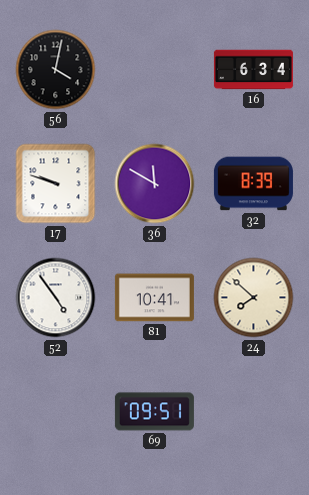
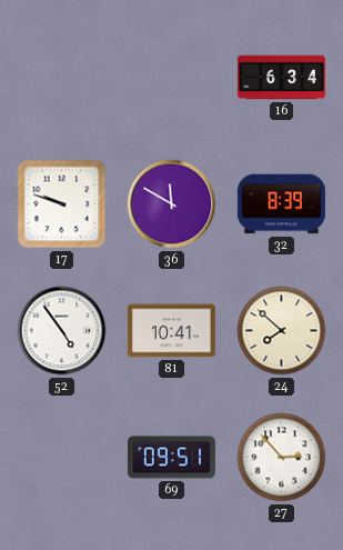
56: 4:02 -> none
27: none -> 2:53
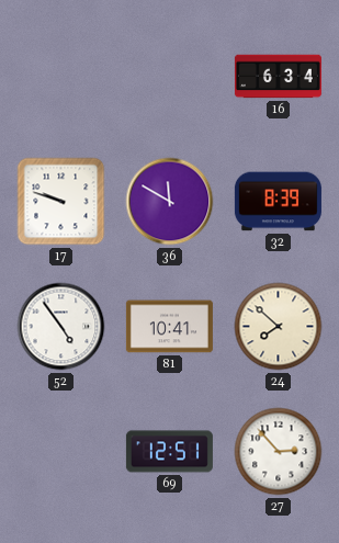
69: 09:51 -> 12:51
